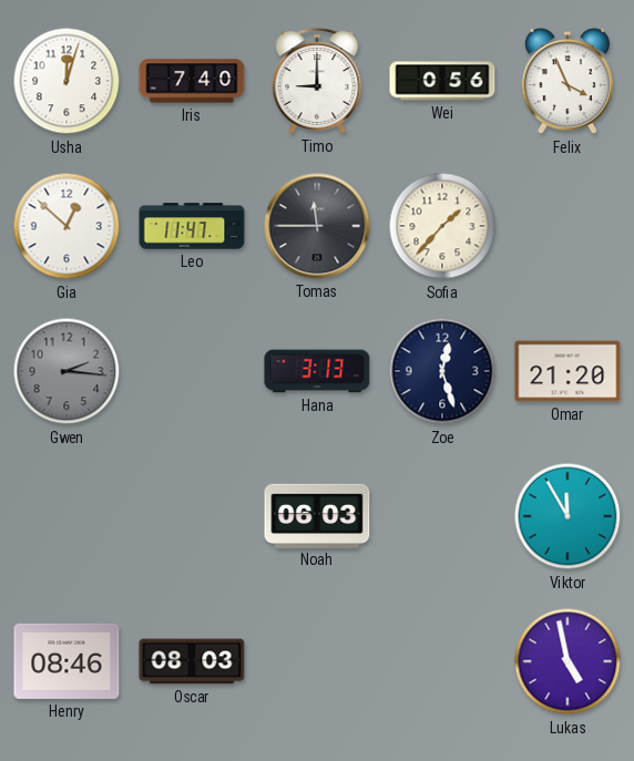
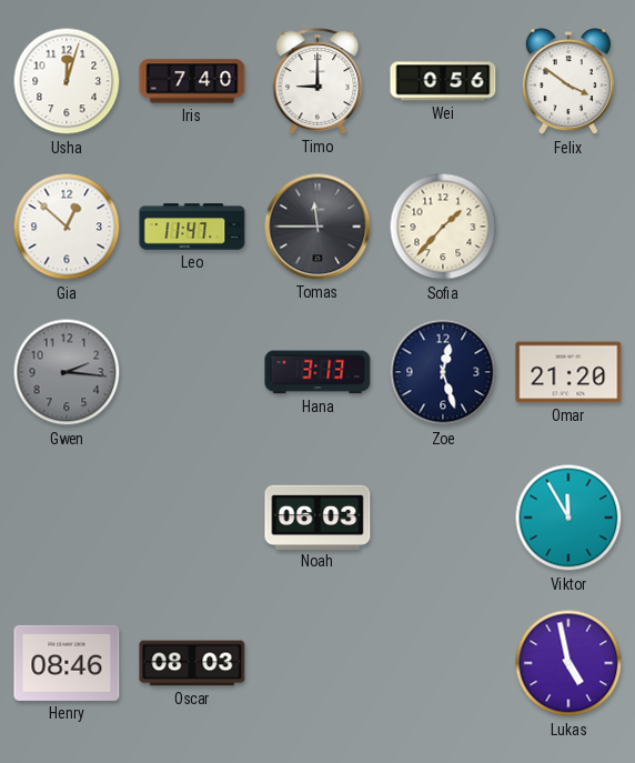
Felix: 3:56 -> 3:51
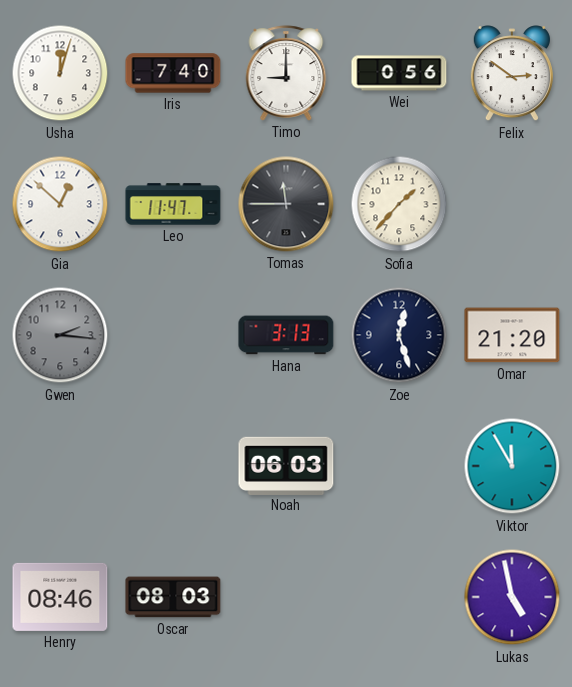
Felix: 3:51 -> 2:51
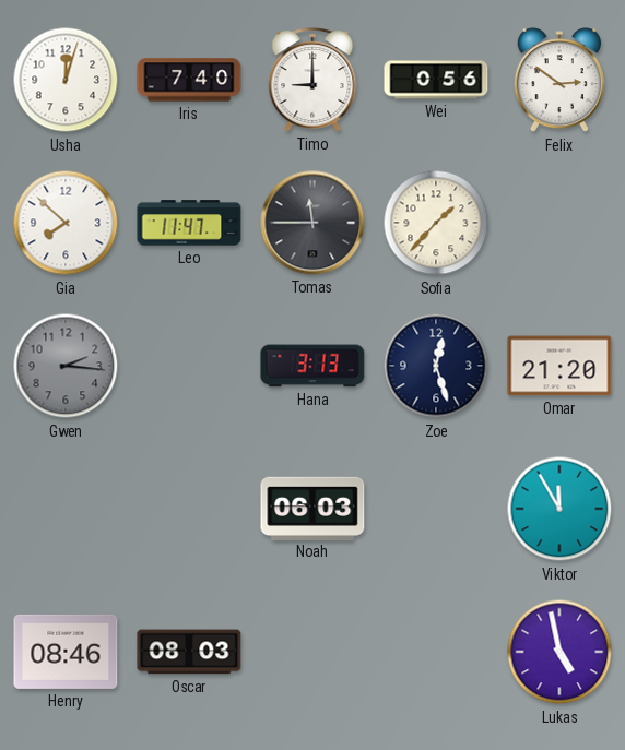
Gia: 12:52 -> 7:52
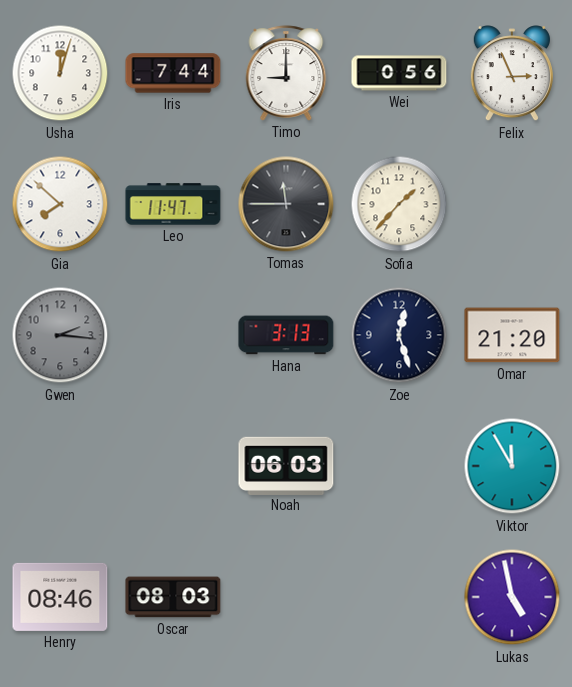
Iris: 7:40 -> 7:44
Felix: 2:51 -> 2:56
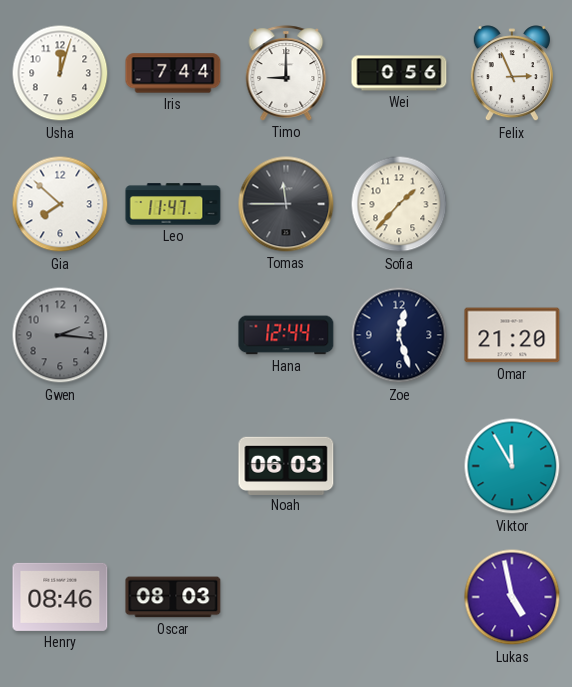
Hana: 3:13 -> 12:44
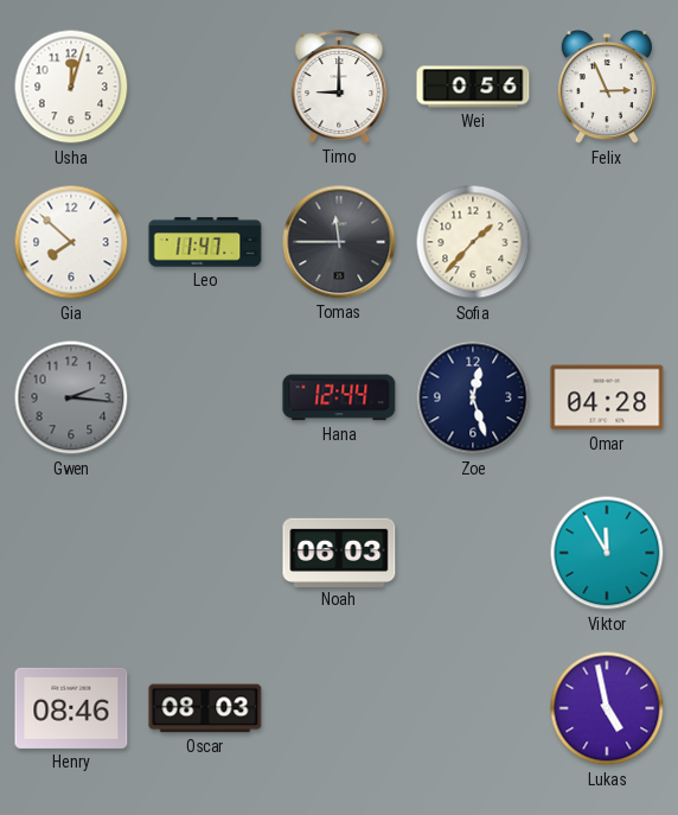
Iris: 7:44 -> none
Omar: 21:20 -> 04:28
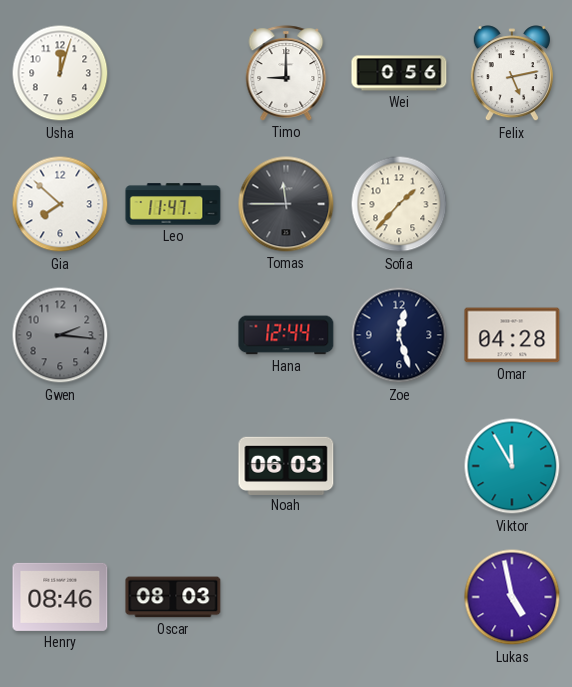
Felix: 2:56 -> 5:13
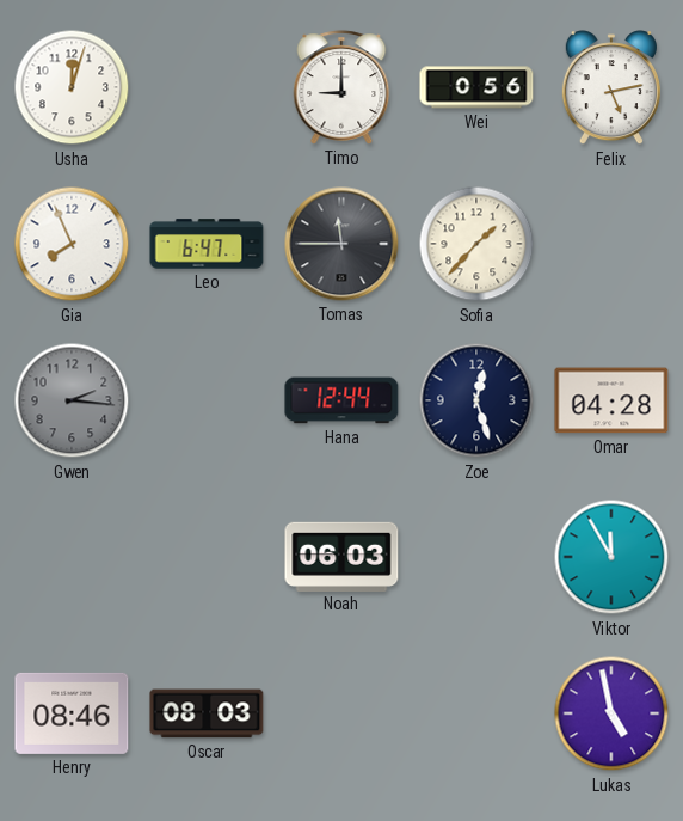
Gia: 7:52 -> 7:56
Leo: 11:47 -> 6:47
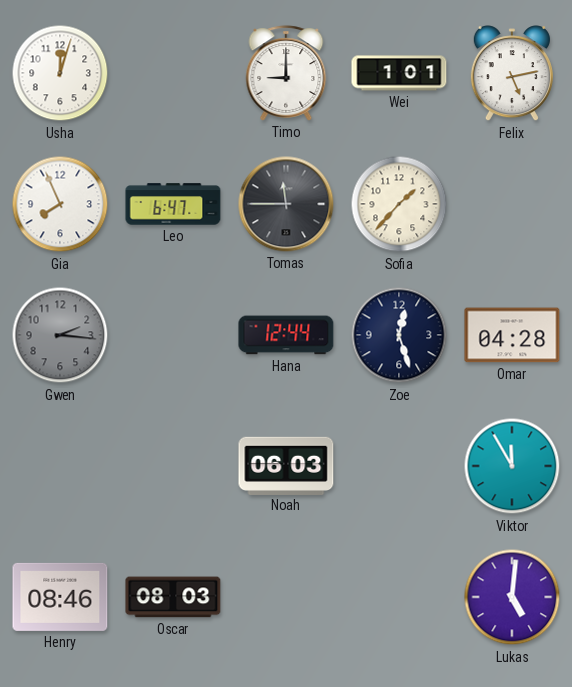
Wei: 0:56 -> 1:01
Lukas: 4:58 -> 5:01
